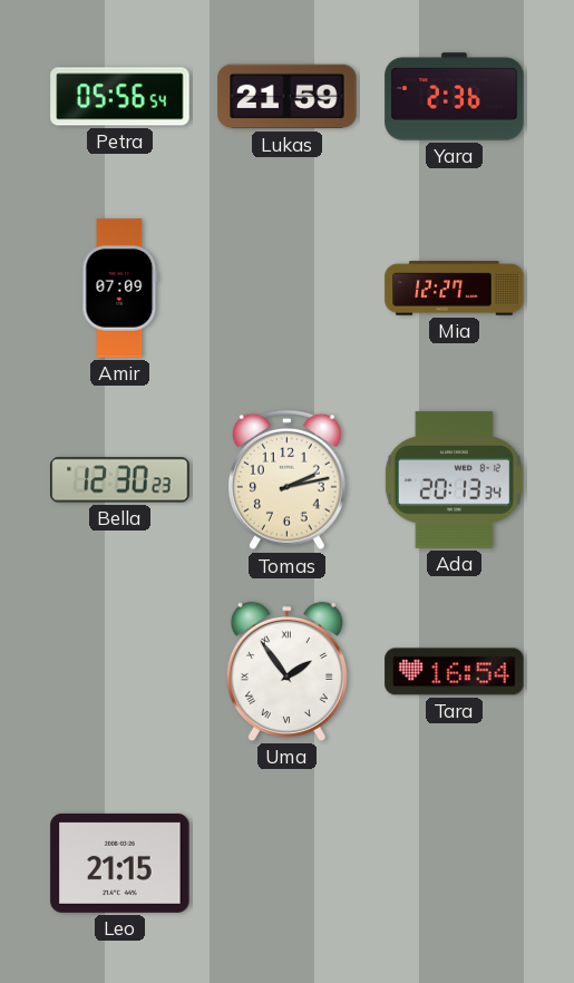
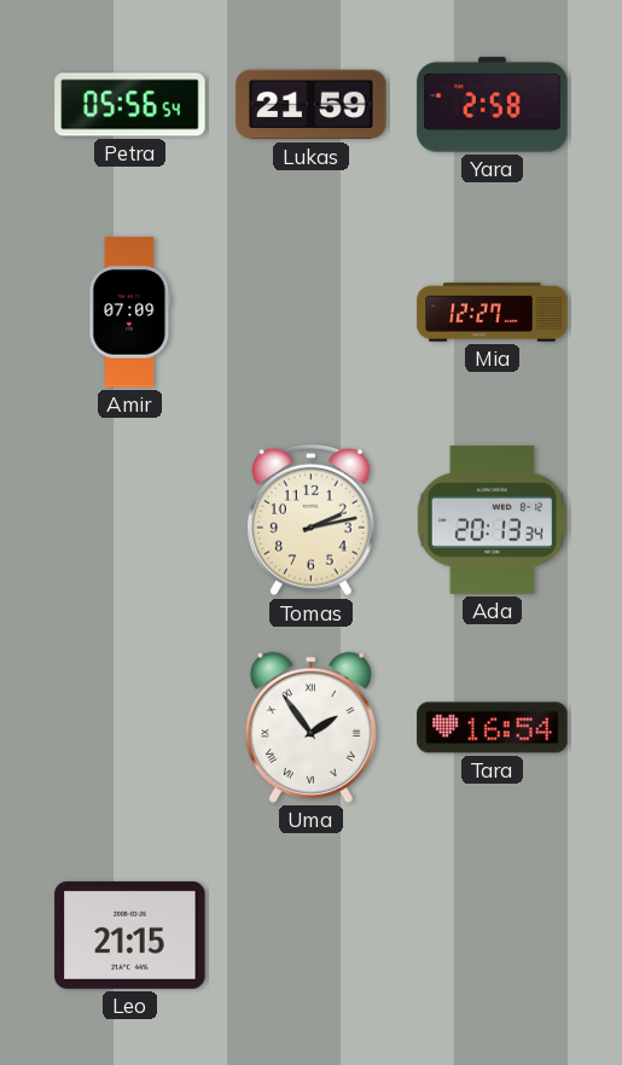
Yara: 2:36 -> 2:58
Bella: 12:30 -> none
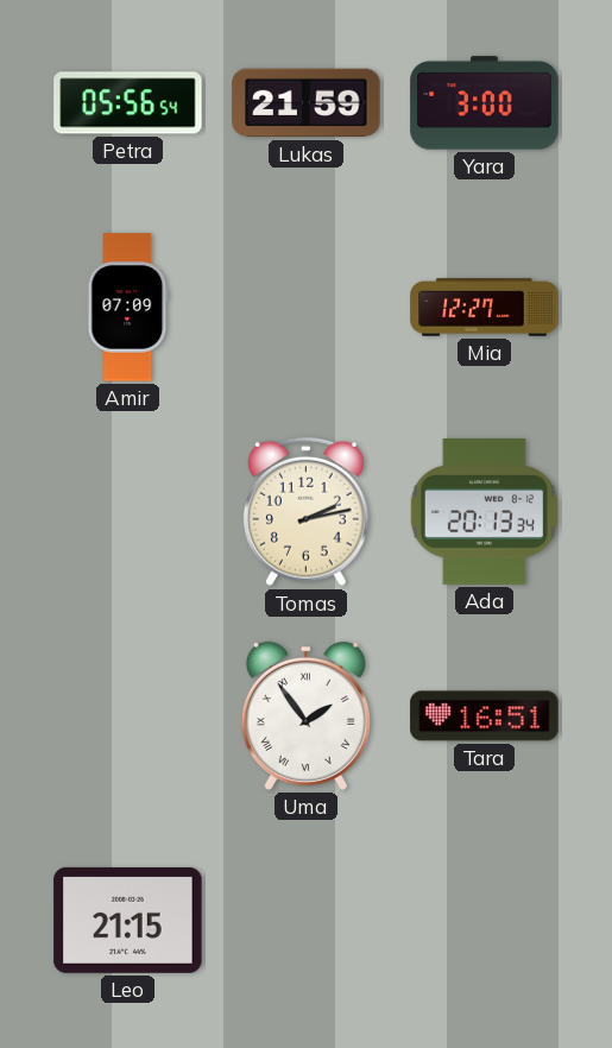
Yara: 2:58 -> 3:00
Tara: 16:54 -> 16:51
